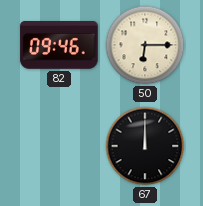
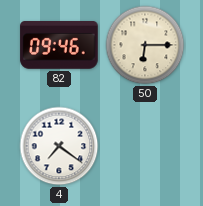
4: none -> 7:21
67: 12:00 -> none
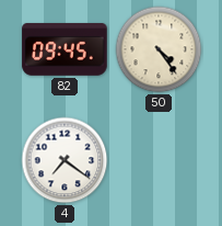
82: 09:46 -> 09:45
50: 6:15 -> 4:24
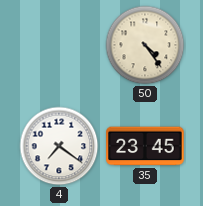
82: 09:45 -> none
35: none -> 23:45
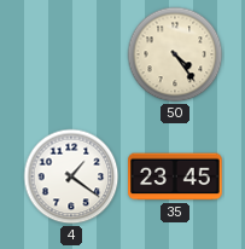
4: 7:21 -> 1:21
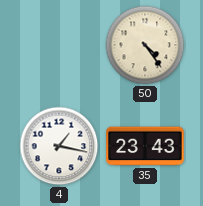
4: 1:21 -> 1:17
35: 23:45 -> 23:43
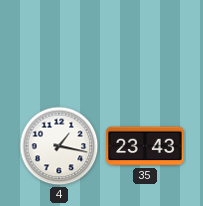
50: 4:24 -> none
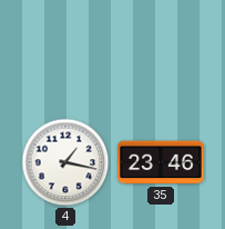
35: 23:43 -> 23:46
